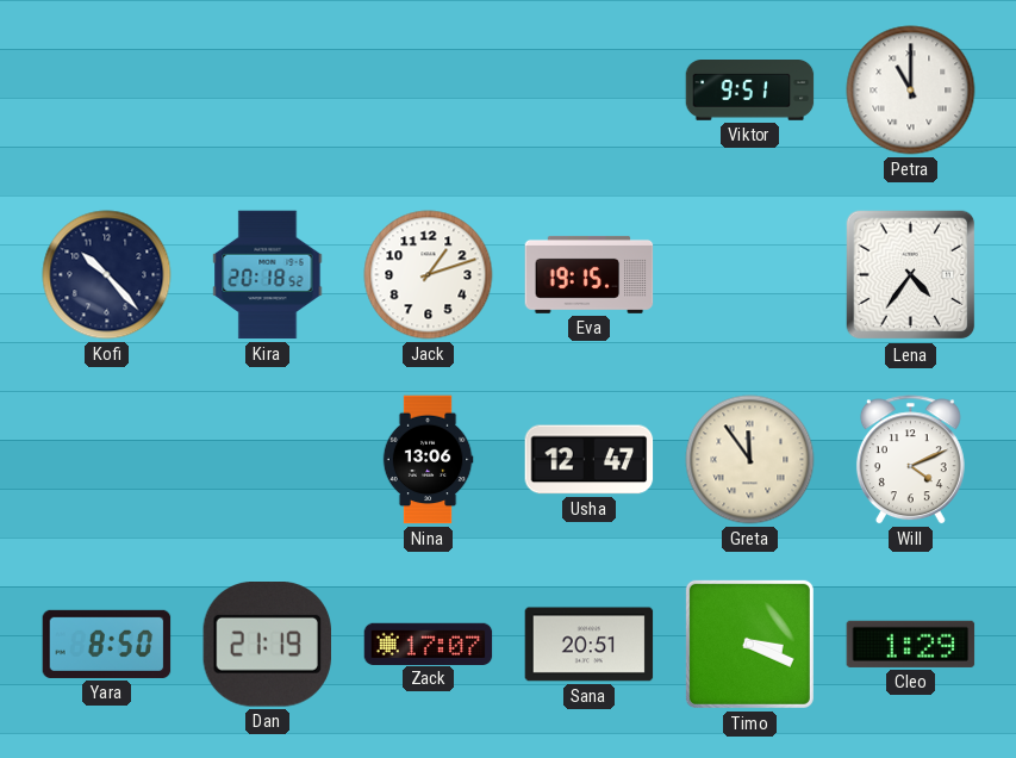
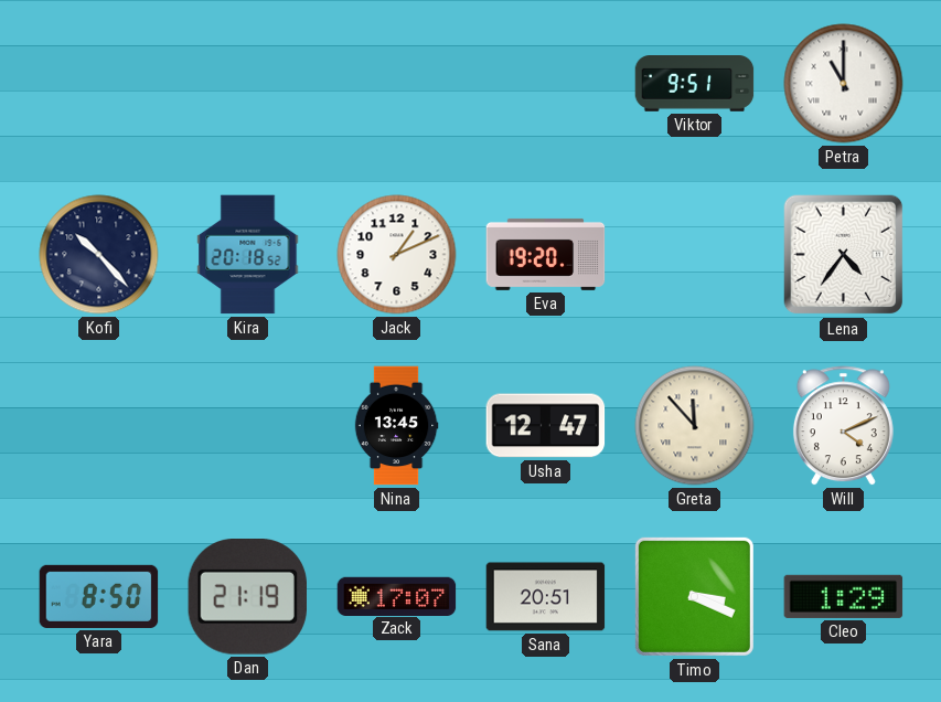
Jack: 1:12 -> 1:11
Eva: 19:15 -> 19:20
Nina: 13:06 -> 13:45
Greta: 11:54 -> 11:53
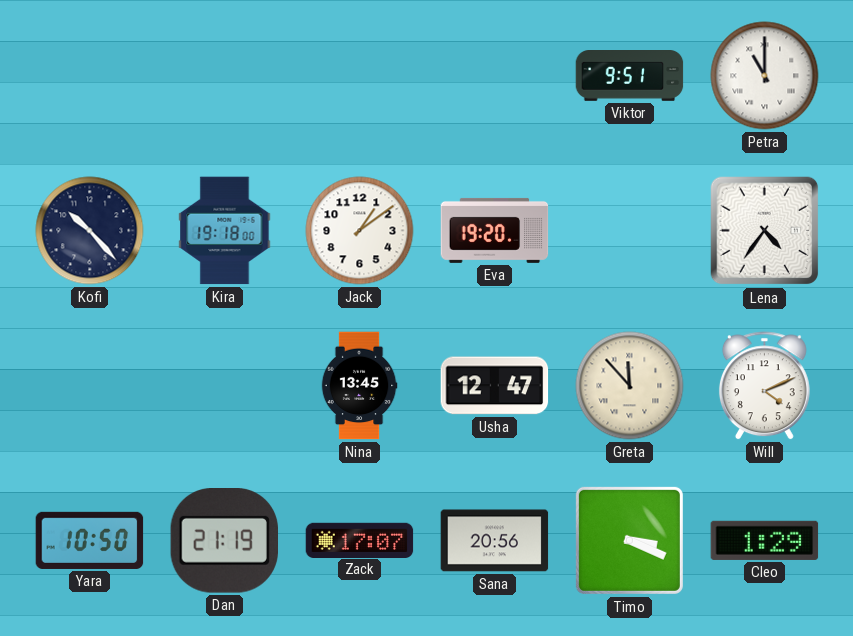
Kira: 20:18 -> 19:18
Jack: 1:11 -> 1:09
Yara: 8:50 -> 10:50
Sana: 20:51 -> 20:56
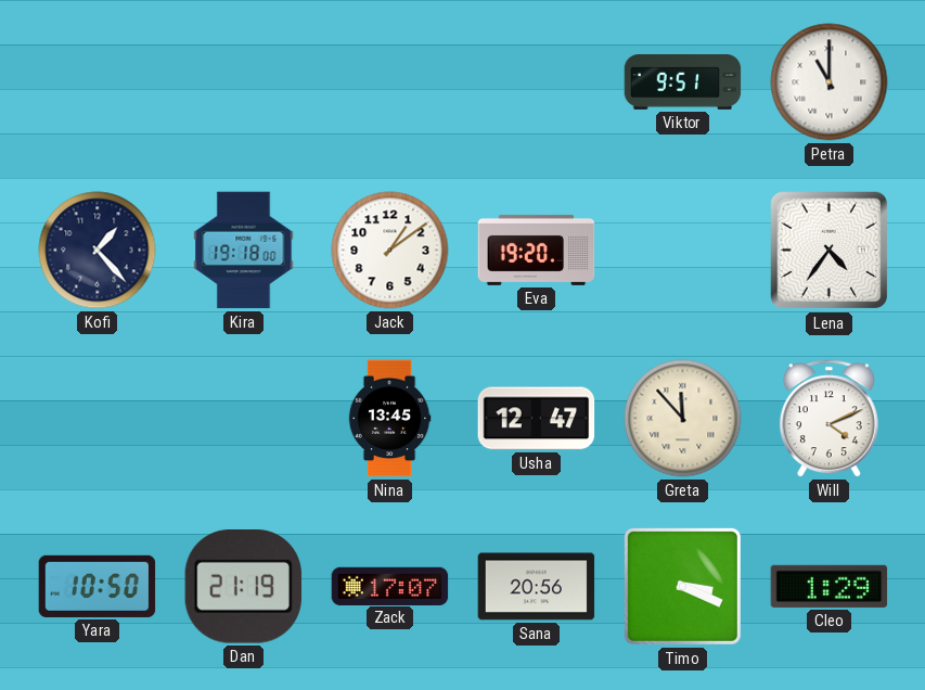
Kofi: 10:23 -> 1:23
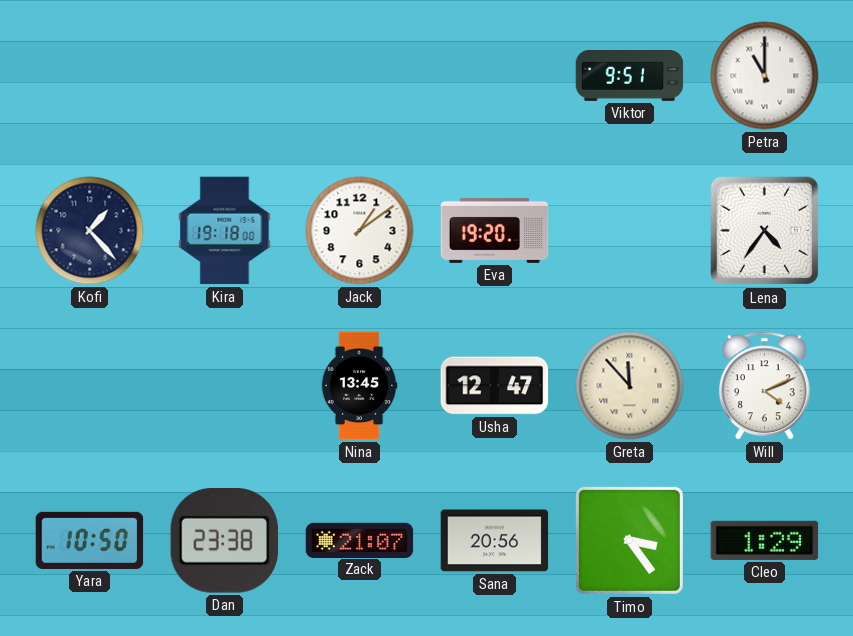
Dan: 21:19 -> 23:38
Zack: 17:07 -> 21:07
Timo: 3:19 -> 3:24
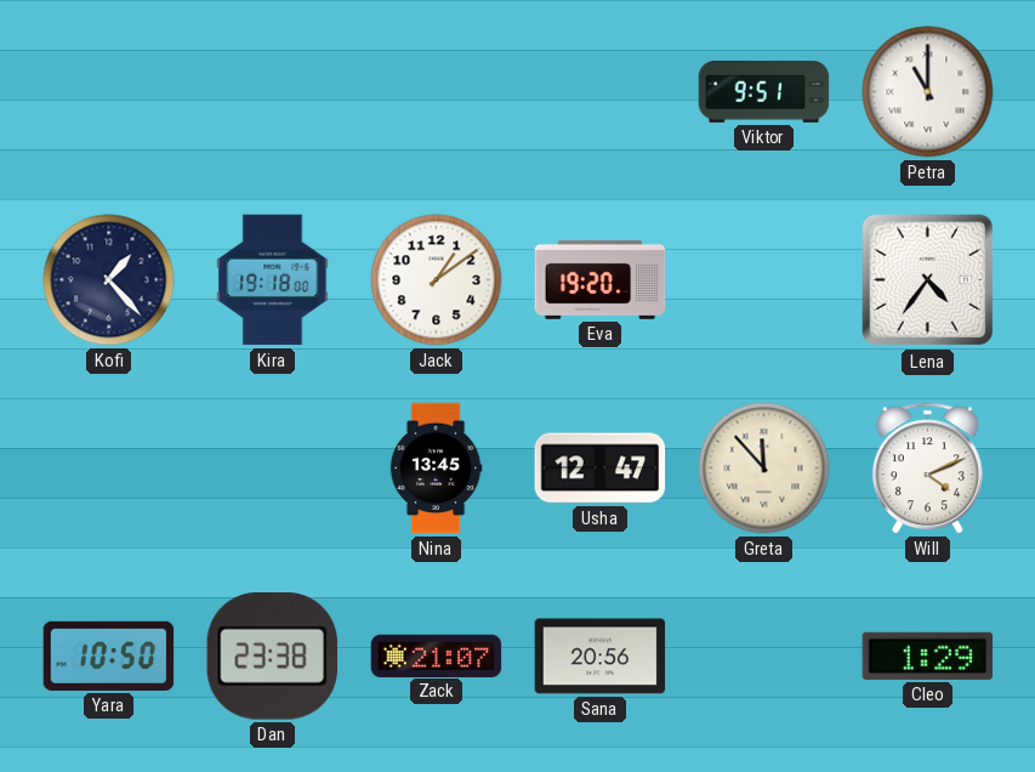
Timo: 3:24 -> none
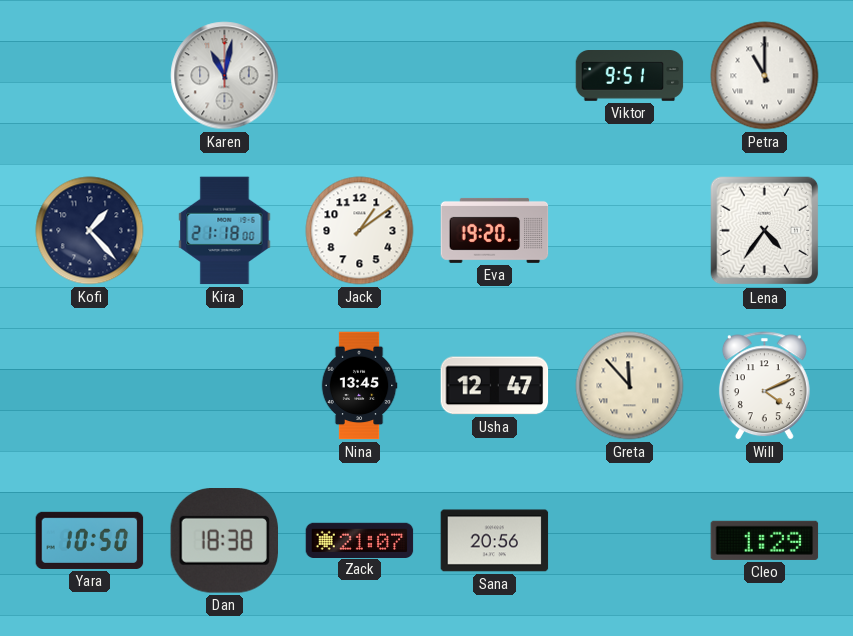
Karen: none -> 11:02
Kira: 19:18 -> 21:18
Dan: 23:38 -> 18:38
